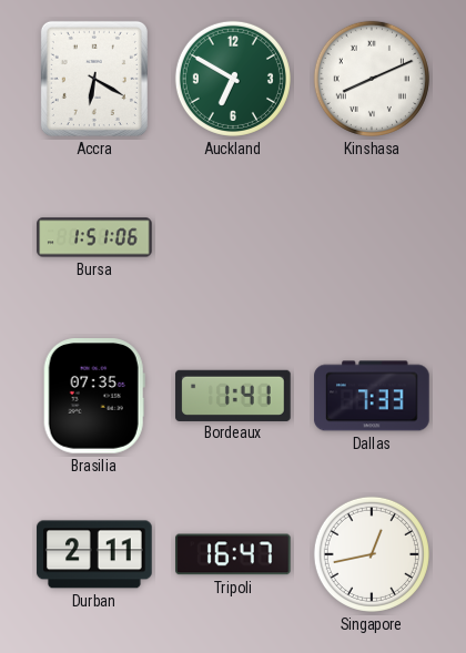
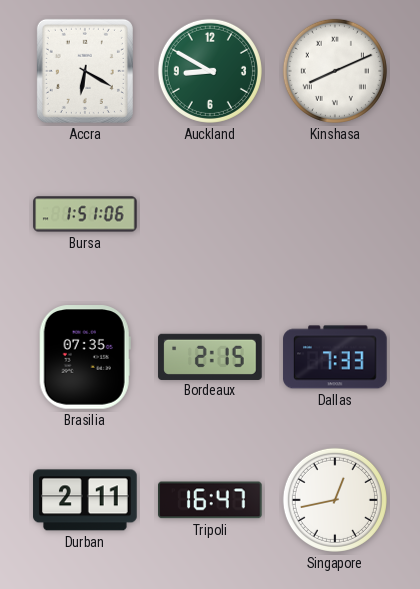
Auckland: 6:50 -> 8:50
Bordeaux: 1:41 -> 2:15
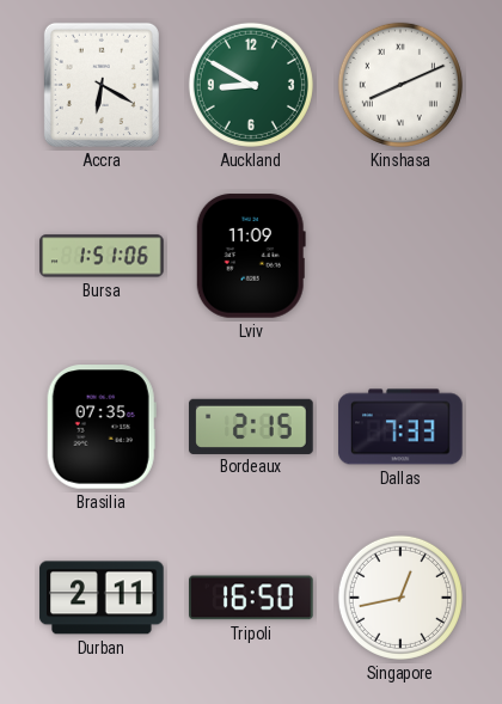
Lviv: none -> 11:09
Tripoli: 16:47 -> 16:50
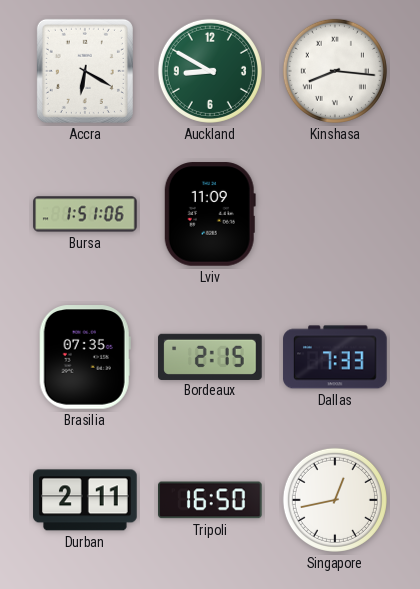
Kinshasa: 8:11 -> 8:16
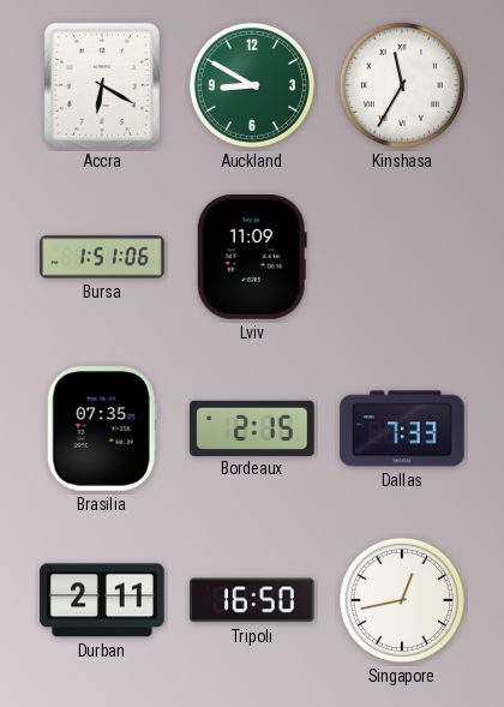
Kinshasa: 8:16 -> 11:35
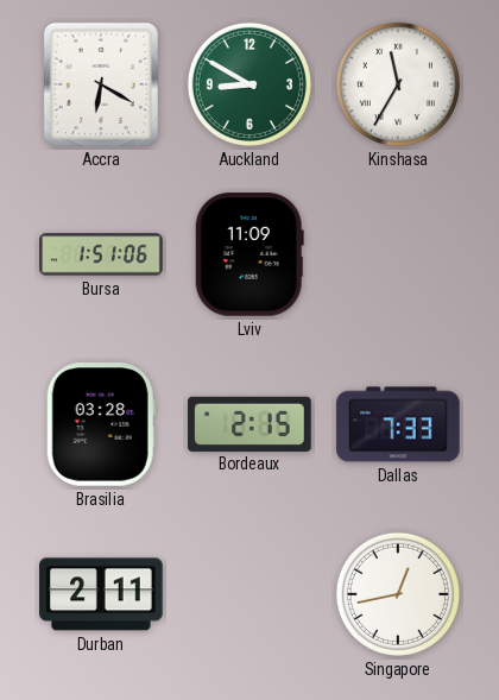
Brasilia: 07:35 -> 03:28
Tripoli: 16:50 -> none
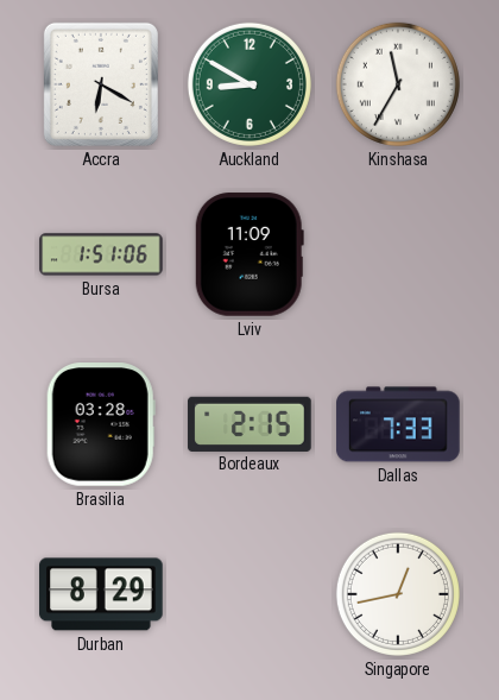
Durban: 2:11 -> 8:29
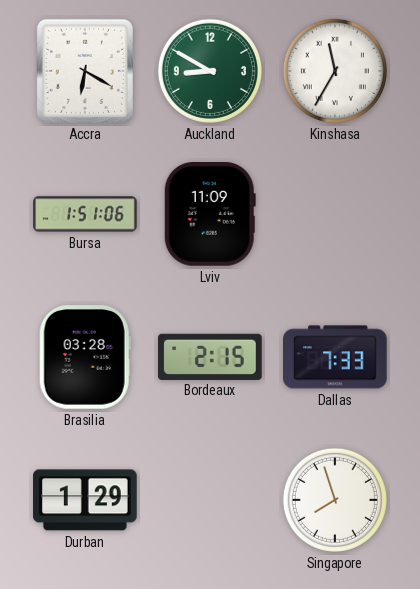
Durban: 8:29 -> 1:29
Singapore: 12:43 -> 7:57
